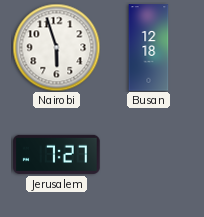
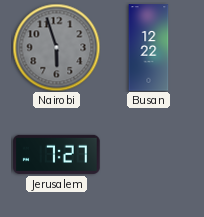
Nairobi dial: white -> grey
Busan: 12:18 -> 12:22
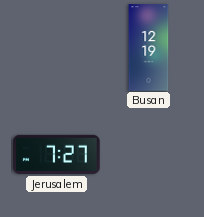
Nairobi: 5:57 -> none
Busan: 12:22 -> 12:19
